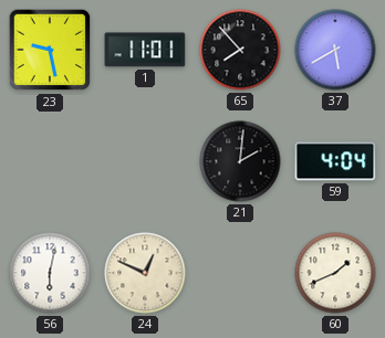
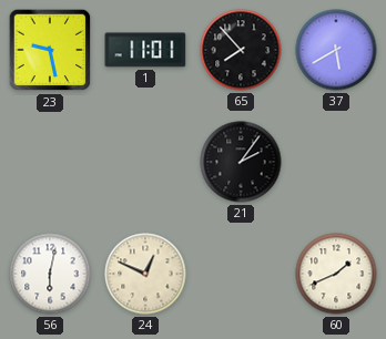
21: 2:01 -> 2:06
59: 4:04 -> none
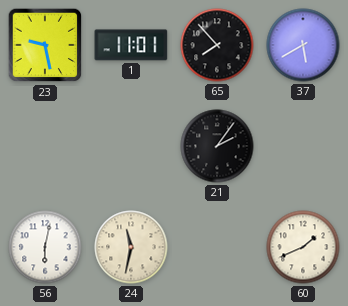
24: 12:49 -> 11:32
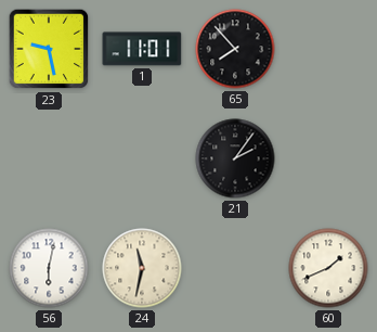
37: 5:40 -> none
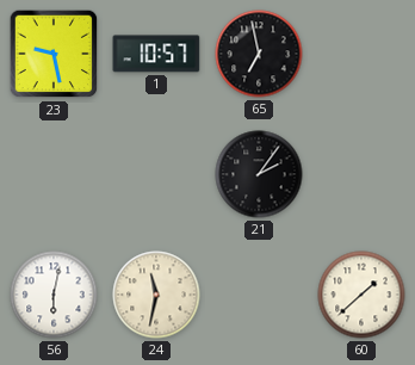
1: 11:01 -> 10:57
65: 7:53 -> 6:58
60: 1:41 -> 1:38
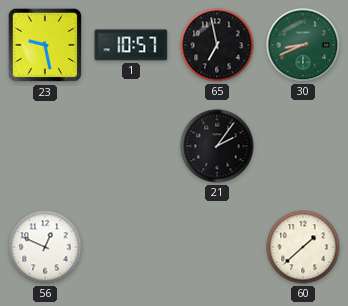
30: none -> 8:41
56: 6:02 -> 12:49
24: 11:32 -> none
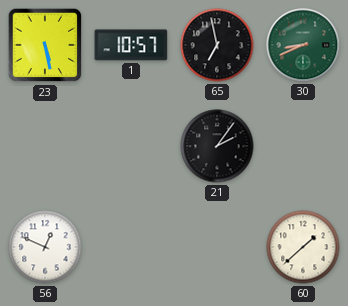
23: 9:28 -> 5:28
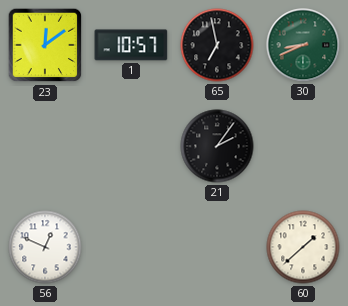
23: 5:28 -> 12:09
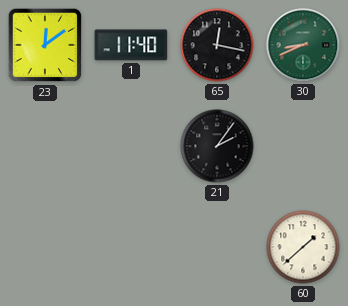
1: 10:57 -> 11:40
65: 6:58 -> 12:17
56: 12:49 -> none
